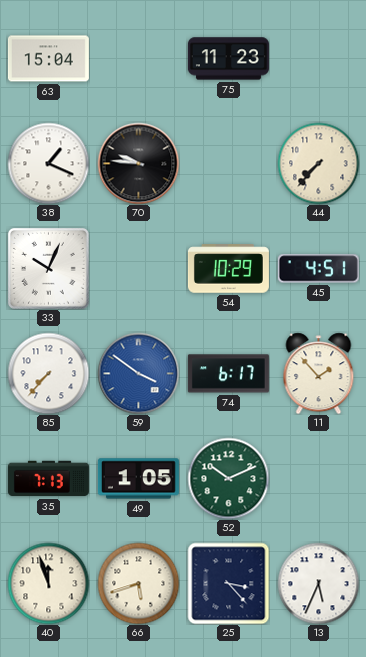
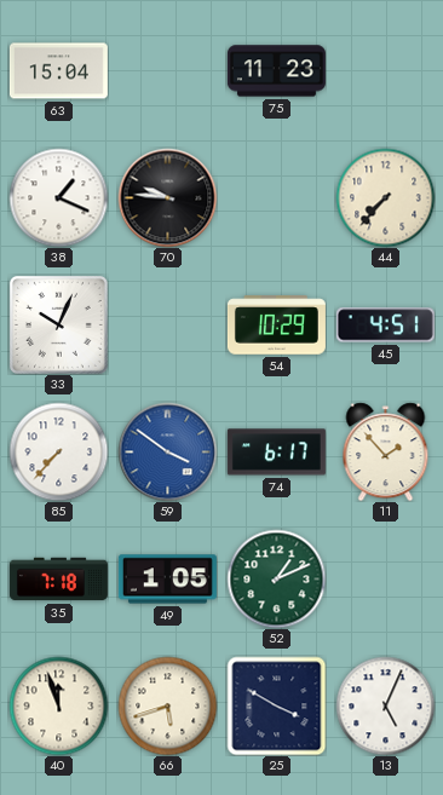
35: 7:13 -> 7:18
52: 10:11 -> 1:11
25: 3:23 -> 3:50
13: 5:34 -> 5:04
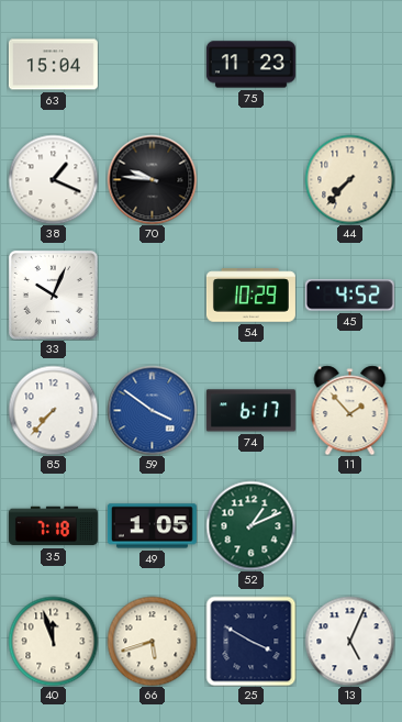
45: 4:51 -> 4:52
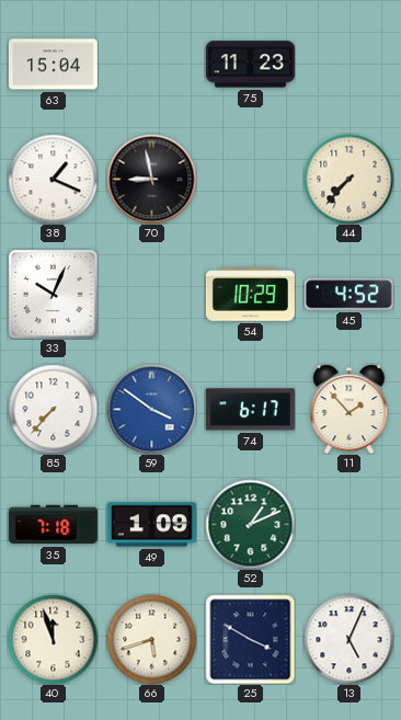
70: 9:46 -> 8:58
49: 1:05 -> 1:09
